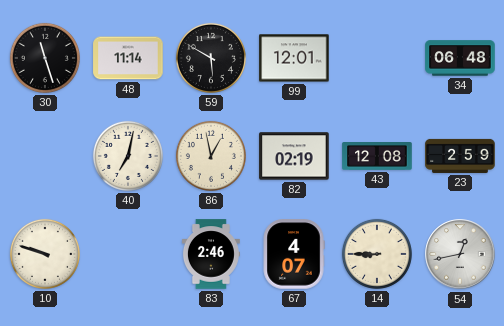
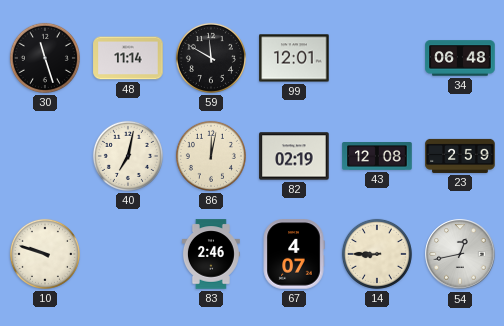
59: 5:50 -> 11:50
86: 12:58 -> 12:02
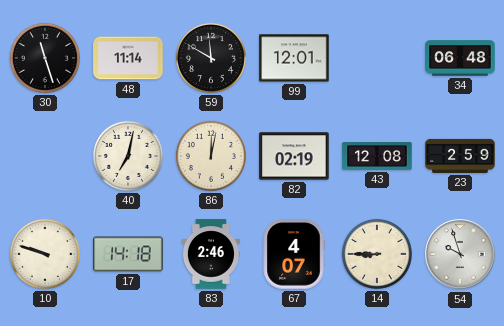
17: none -> 14:18
54: 12:43 -> 9:57
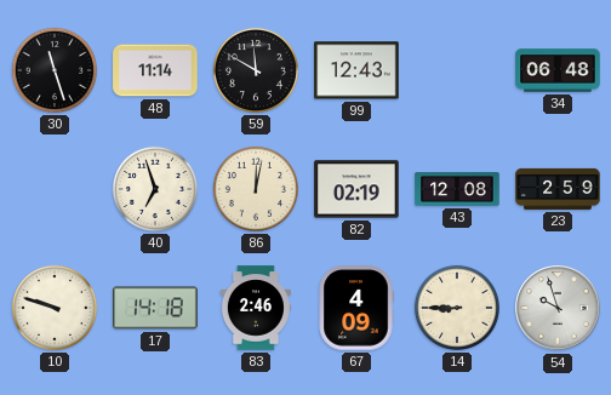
99: 12:01 -> 12:43
40: 7:02 -> 6:57
67: 4:07 -> 4:09
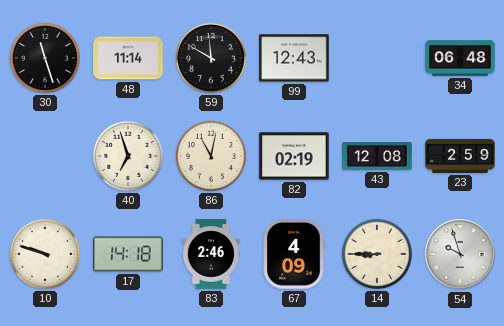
86: 12:02 -> 11:02
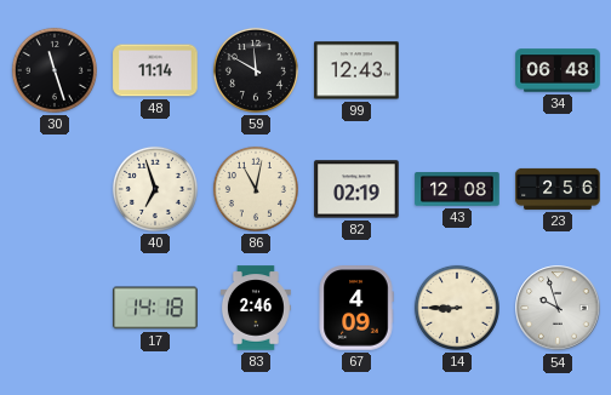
23: 2:59 -> 2:56
10: 9:48 -> none
